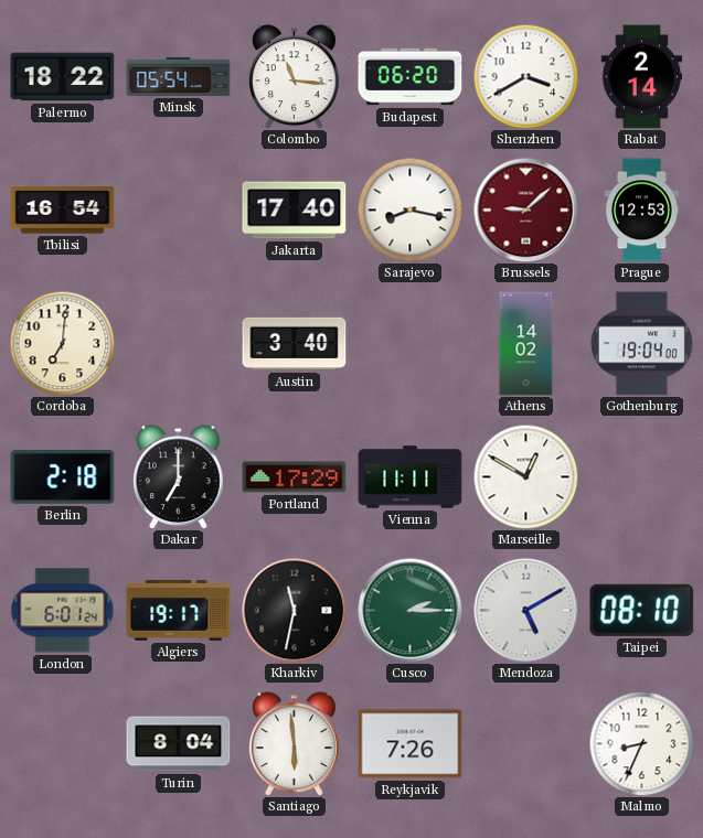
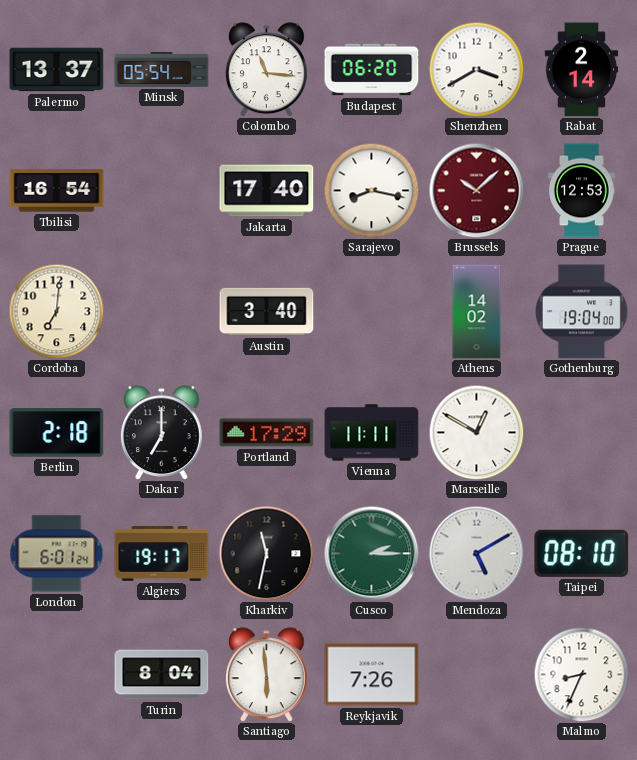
Palermo: 18:22 -> 13:37
Brussels: 9:08 -> 10:08
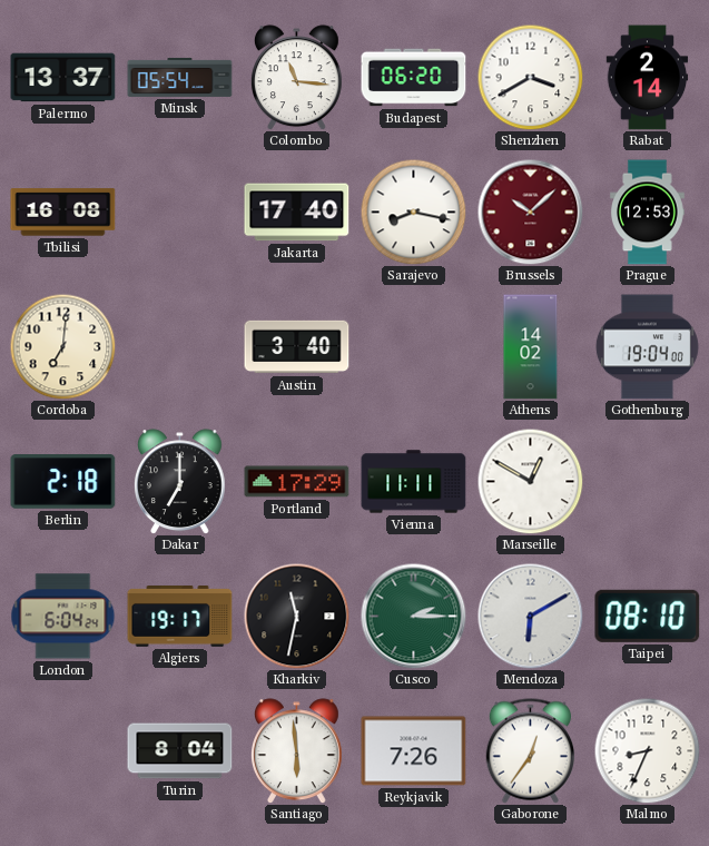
Tbilisi: 16:54 -> 16:08
London: 6:01 -> 6:04
Mendoza: 5:10 -> 6:10
Gaborone: none -> 12:36
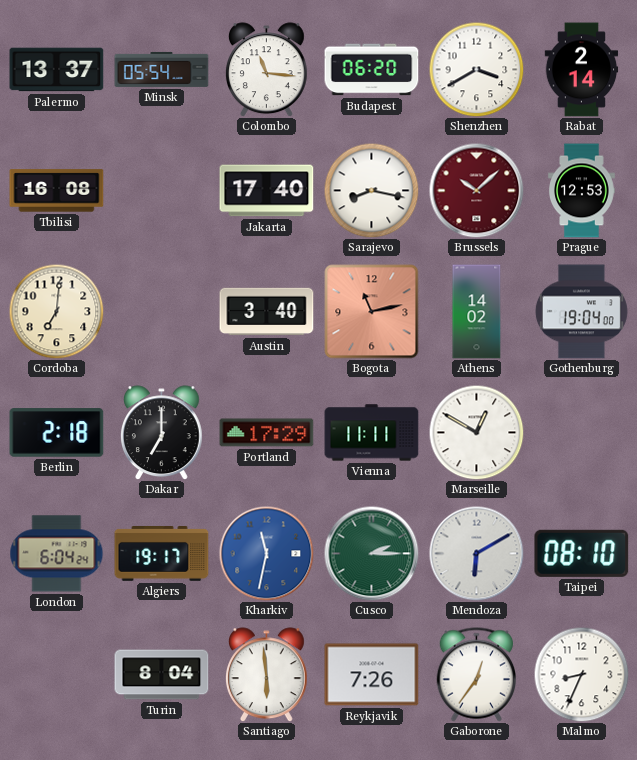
Bogota: none -> 11:13
Kharkiv dial: black -> blue
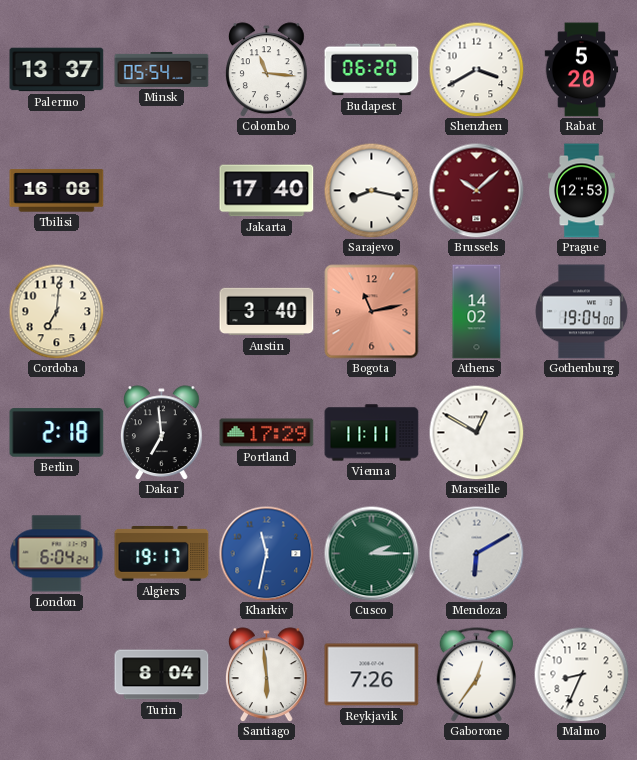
Rabat: 2:14 -> 5:20
Dakar: 7:00 -> 6:59
Taipei: 08:10 -> none
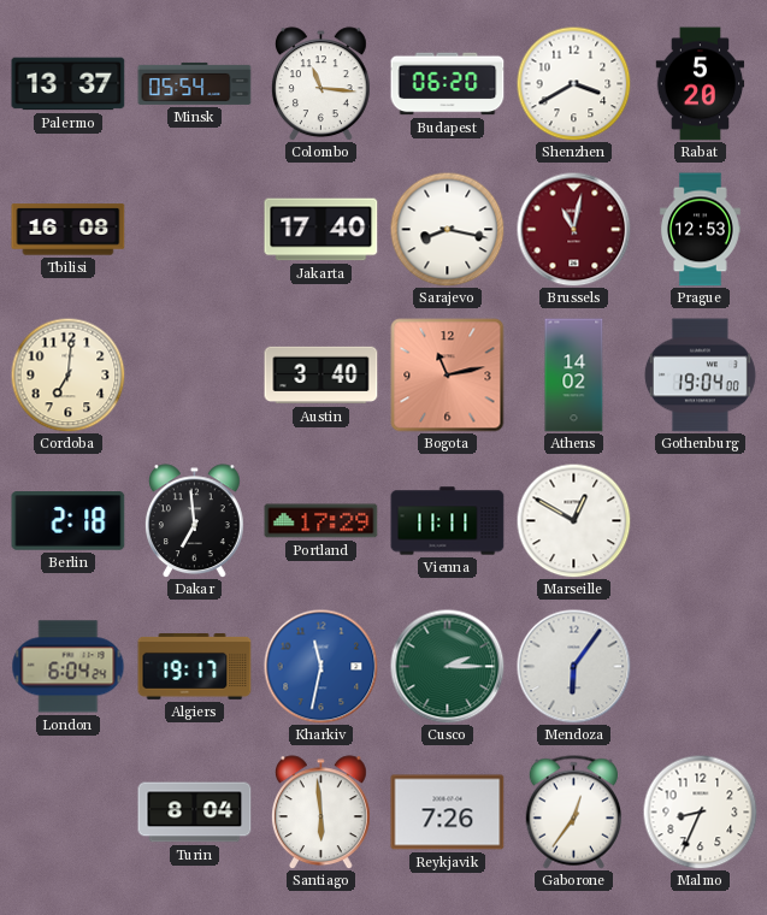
Brussels: 10:08 -> 11:02
Mendoza: 6:10 -> 6:06
